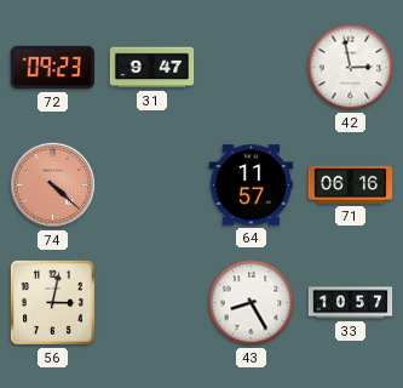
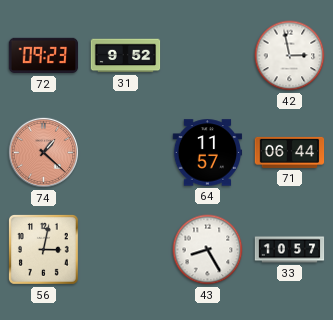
31: 9:47 -> 9:52
74: 4:22 -> 1:22
71: 06:16 -> 06:44
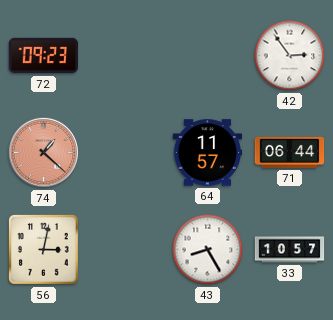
31: 9:52 -> none
42: 2:58 -> 2:54
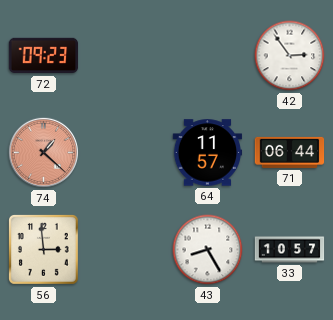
56: 3:02 -> 2:59
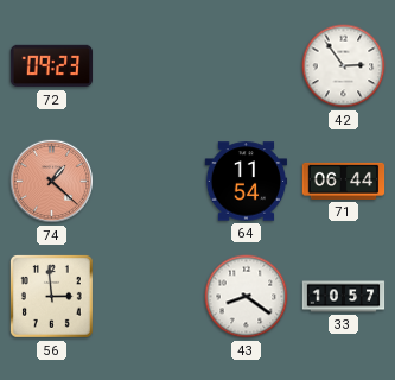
64: 11:57 -> 11:54
43: 8:25 -> 8:21
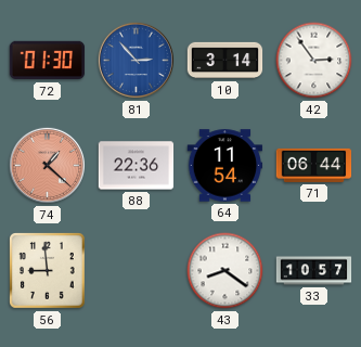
72: 09:23 -> 01:30
81: none -> 2:53
10: none -> 3:14
88: none -> 22:36
56: 2:59 -> 8:59
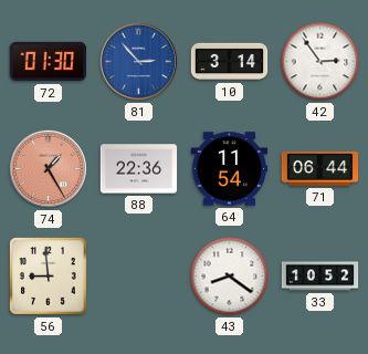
74: 1:22 -> 1:25
33: 10:57 -> 10:52
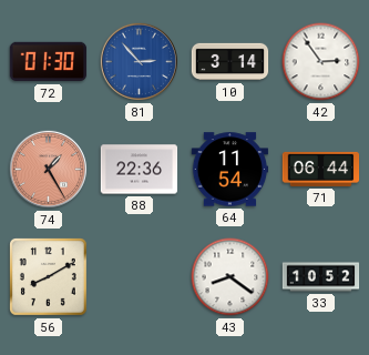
56: 8:59 -> 8:10
